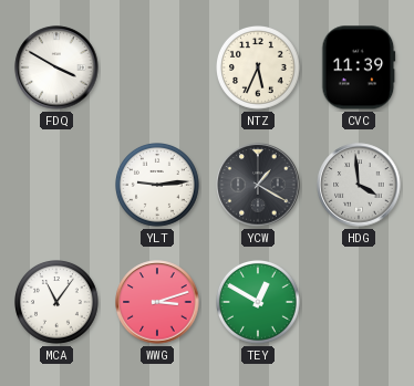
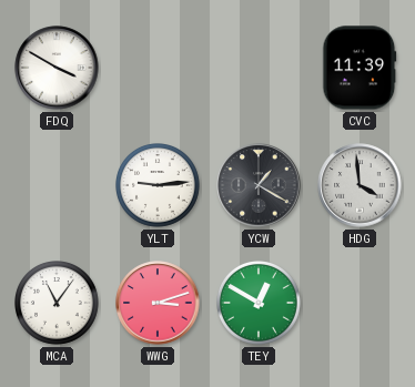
NTZ: 5:34 -> none
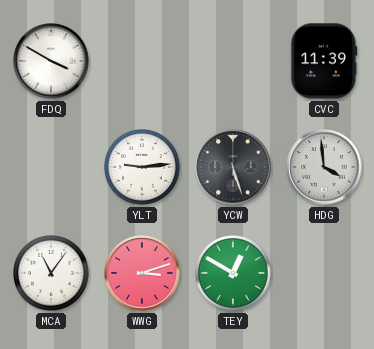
YCW: 1:20 -> 5:27
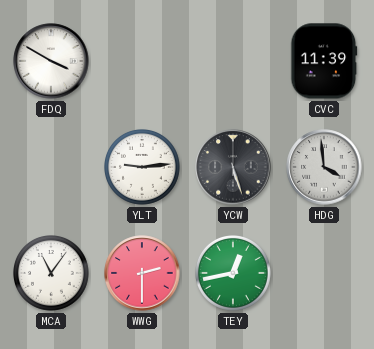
WWG: 3:12 -> 2:30
TEY: 12:50 -> 12:43
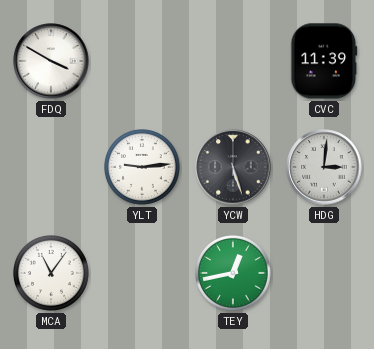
HDG: 3:59 -> 3:01
WWG: 2:30 -> none
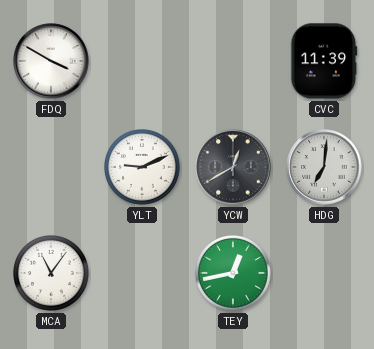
YLT: 9:14 -> 9:11
YCW: 5:27 -> 12:40
HDG: 3:01 -> 7:01
